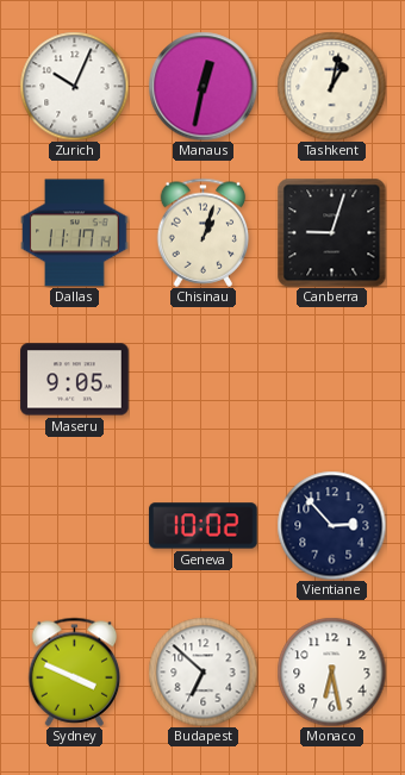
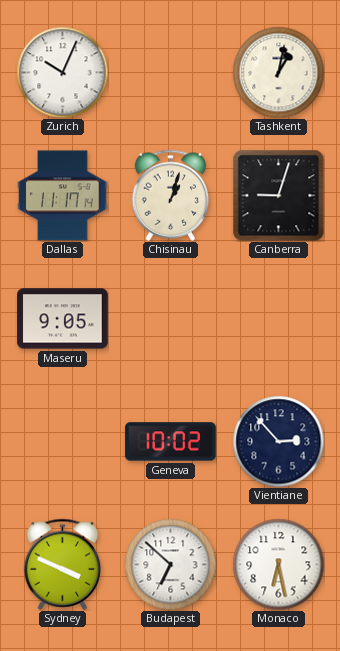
Manaus: 12:32 -> none
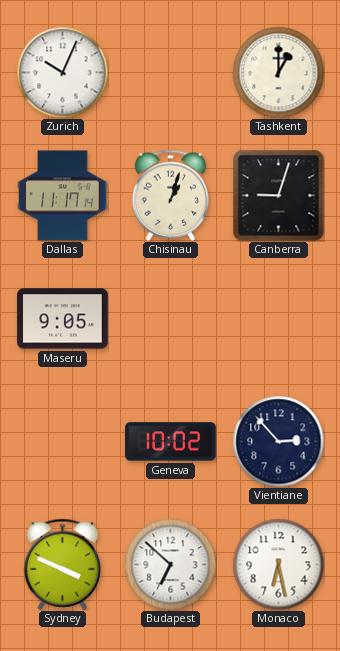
Tashkent: 1:02 -> 1:00
